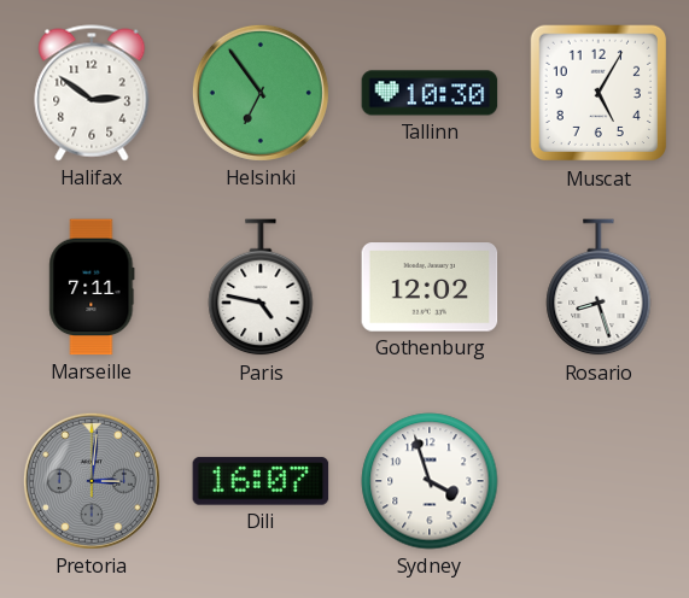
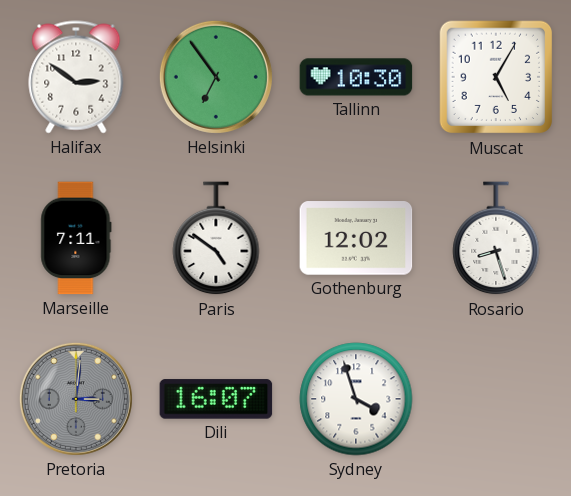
Paris: 4:47 -> 4:51
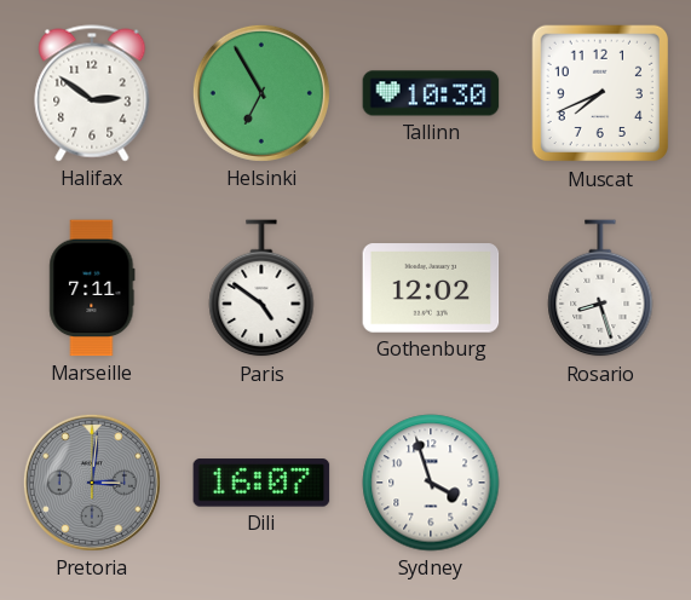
Helsinki: 6:54 -> 6:55
Muscat: 5:05 -> 7:41
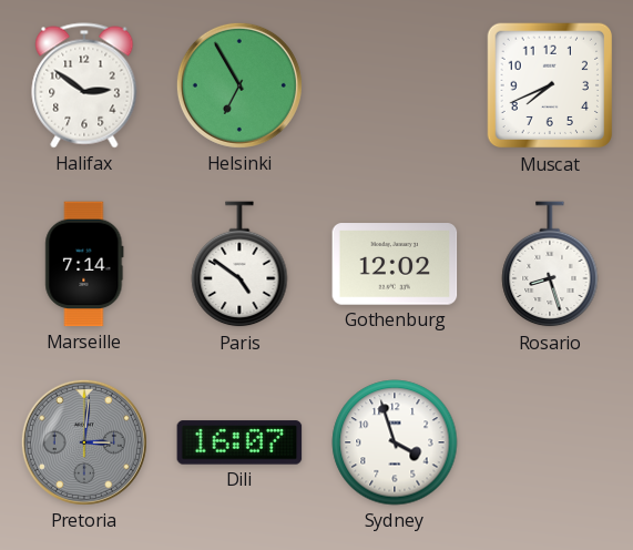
Tallinn: 10:30 -> none
Marseille: 7:11 -> 7:14
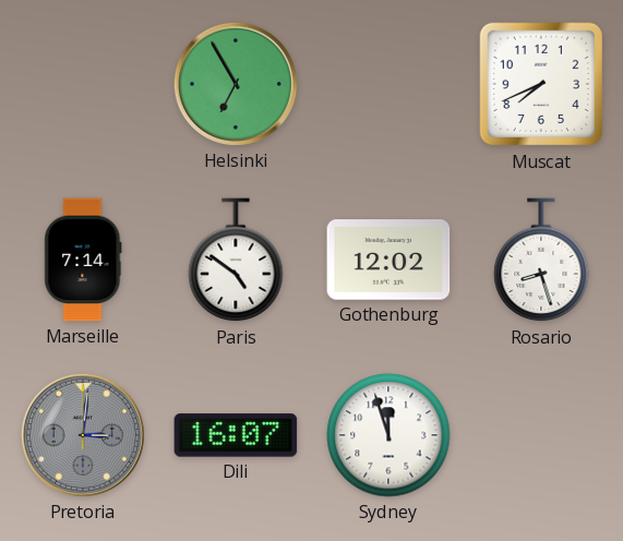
Halifax: 2:51 -> none
Sydney: 3:57 -> 11:57
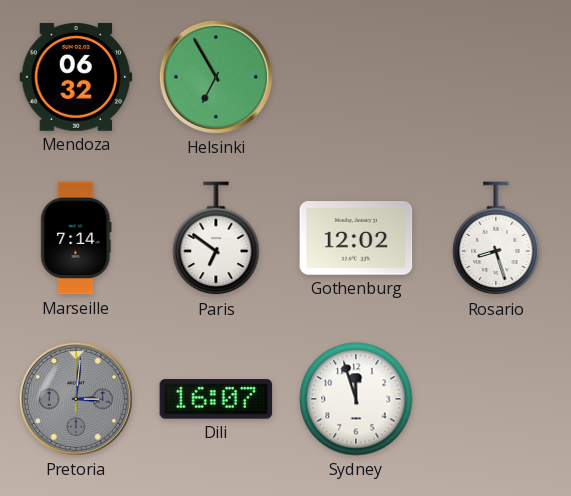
Mendoza: none -> 06:32
Muscat: 7:41 -> none
Paris: 4:51 -> 6:51
